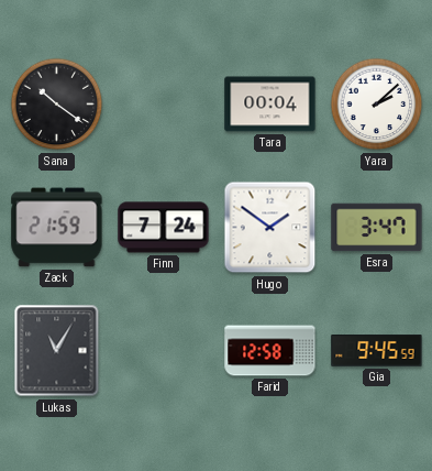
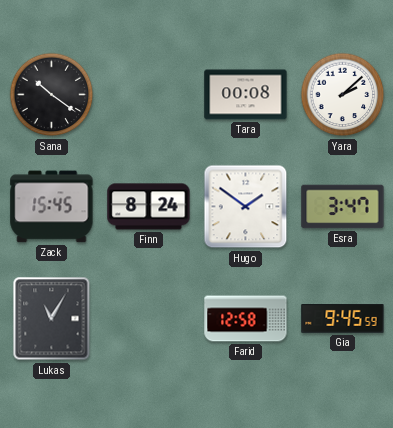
Tara: 00:04 -> 00:08
Zack: 21:59 -> 15:45
Finn: 7:24 -> 8:24
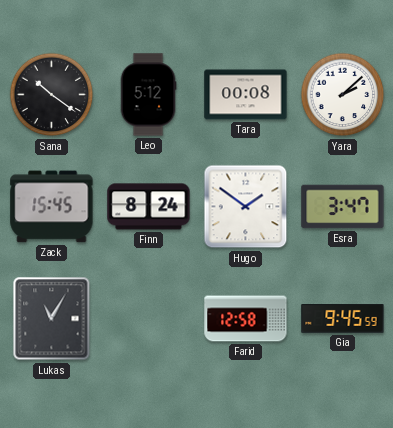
Leo: none -> 5:12
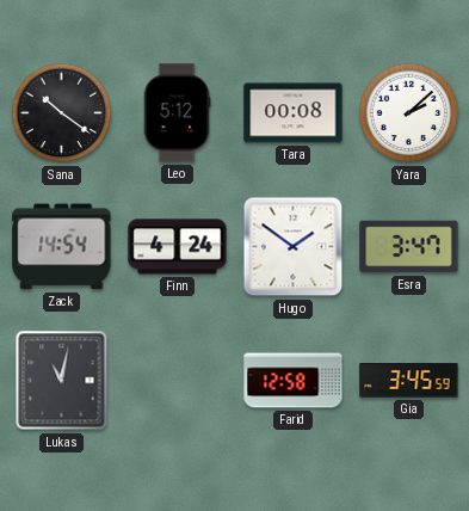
Zack: 15:45 -> 14:54
Finn: 8:24 -> 4:24
Lukas: 11:05 -> 11:02
Gia: 9:45 -> 3:45
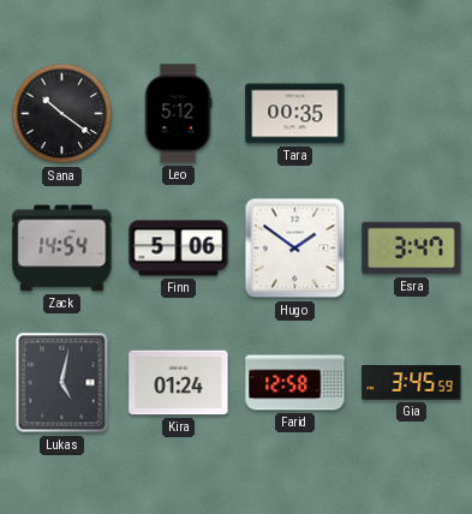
Tara: 00:08 -> 00:35
Yara: 2:08 -> none
Finn: 4:24 -> 5:06
Lukas: 11:02 -> 5:02
Kira: none -> 01:24
